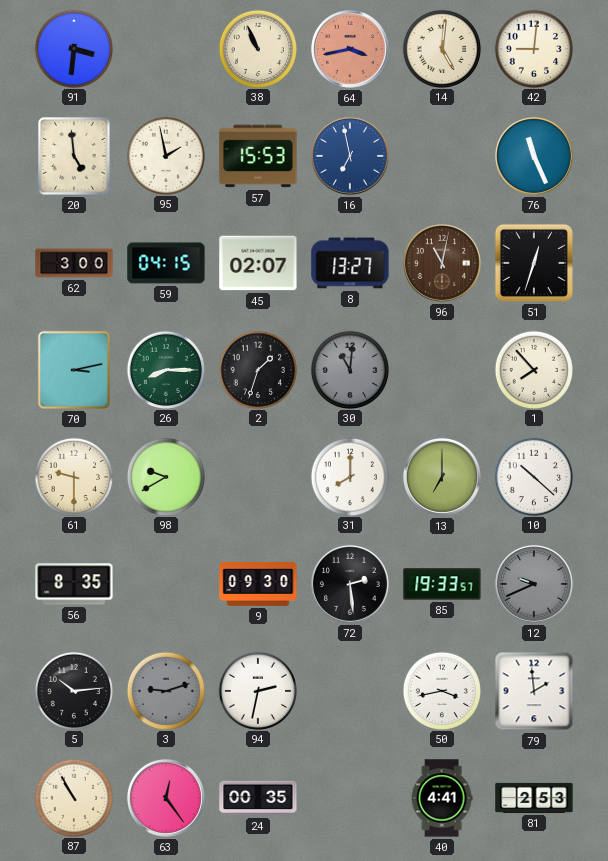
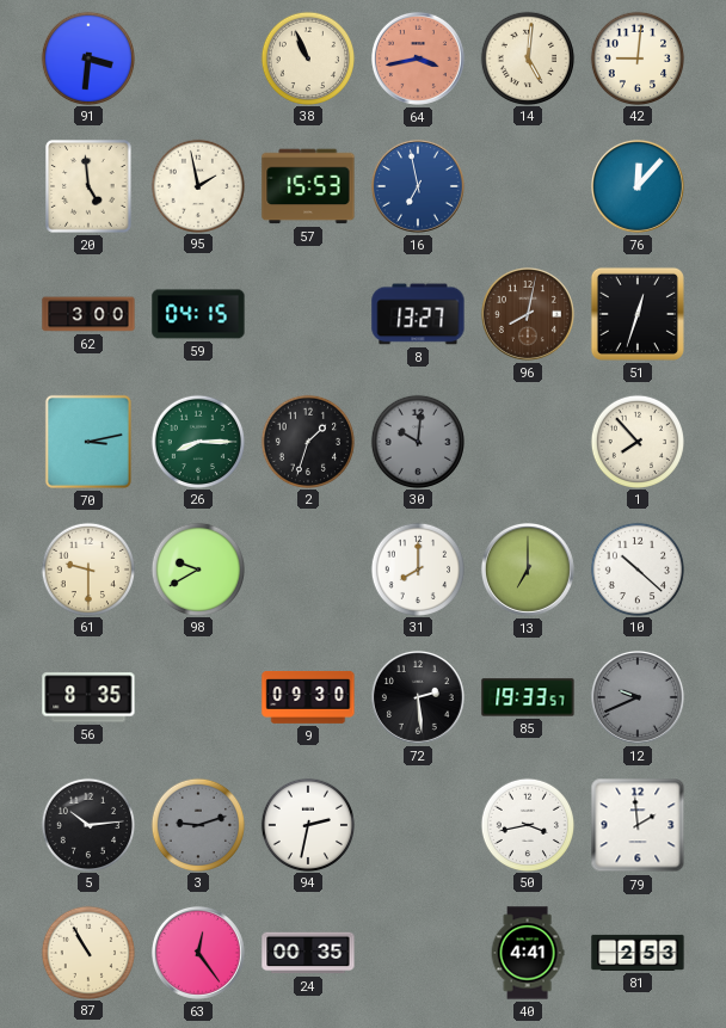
76: 11:26 -> 12:07
45: 02:07 -> none
96: 11:02 -> 8:02
30: 11:01 -> 10:01
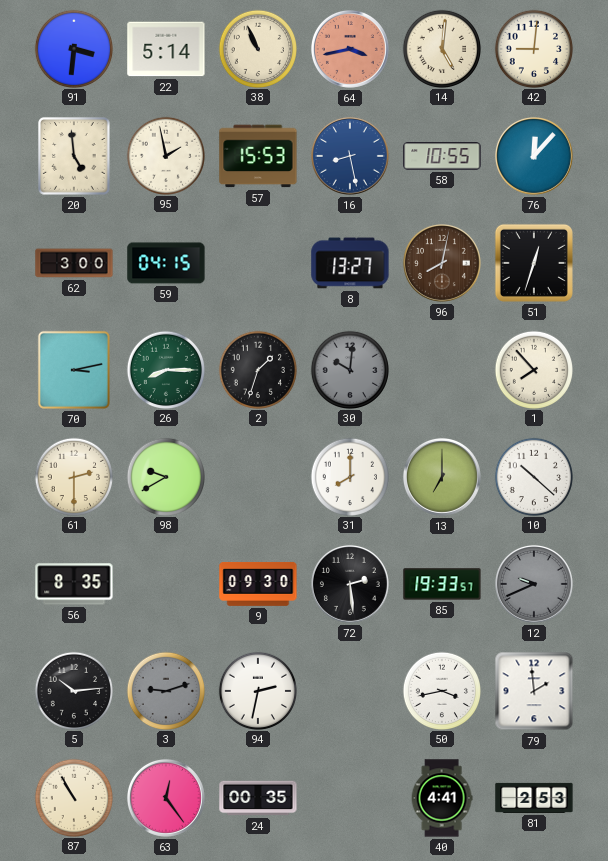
22: none -> 5:14
16: 6:58 -> 8:28
58: none -> 10:55
61: 9:30 -> 2:30
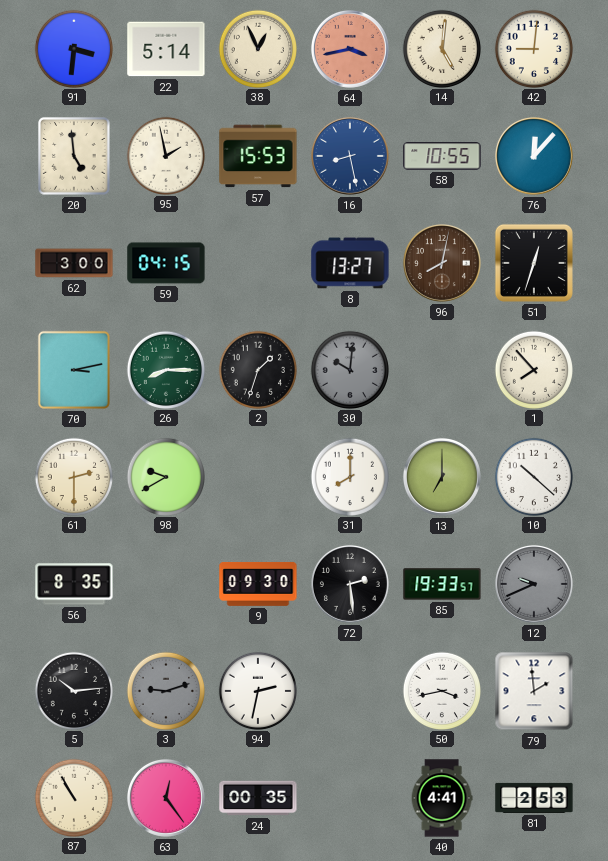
38: 10:56 -> 12:56
